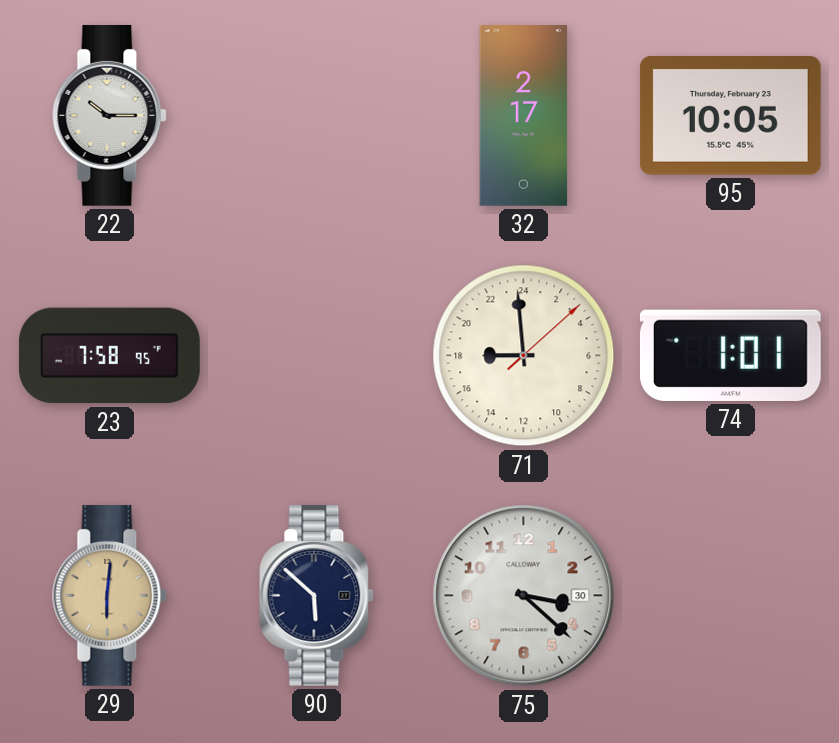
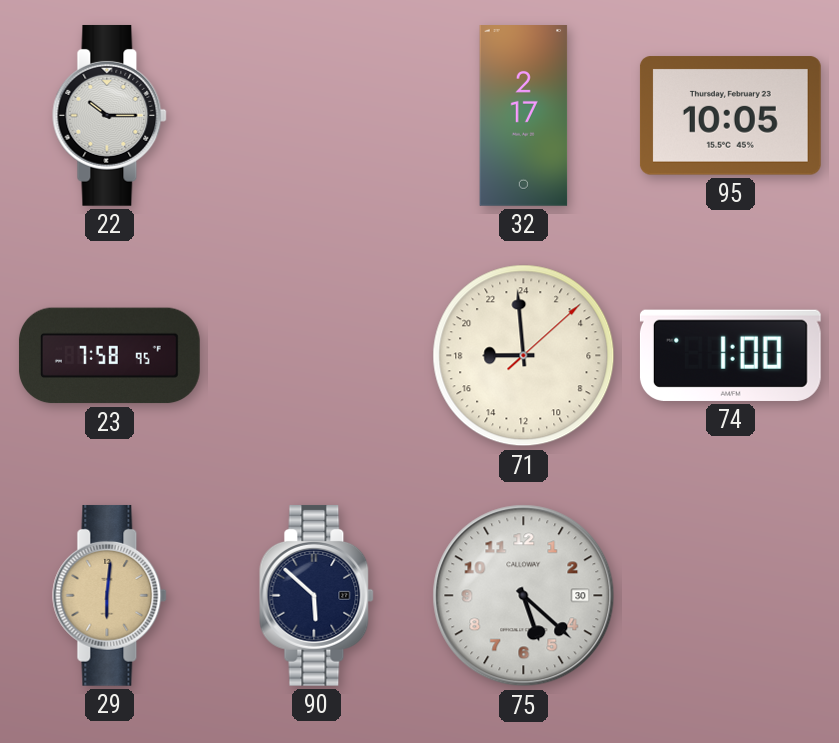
74: 1:01 -> 1:00
75: 3:22 -> 5:22
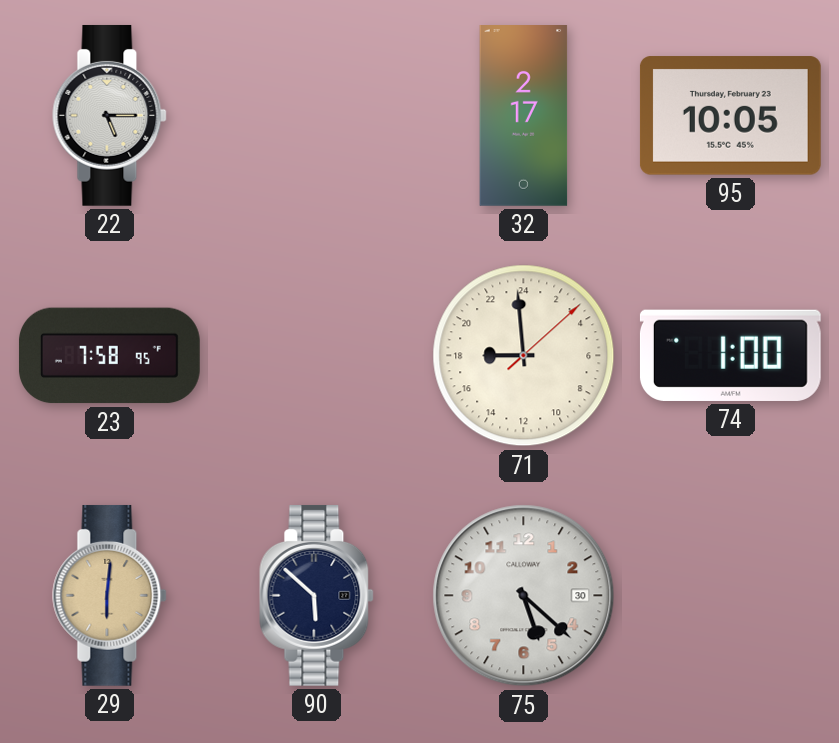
22: 10:15 -> 5:15
